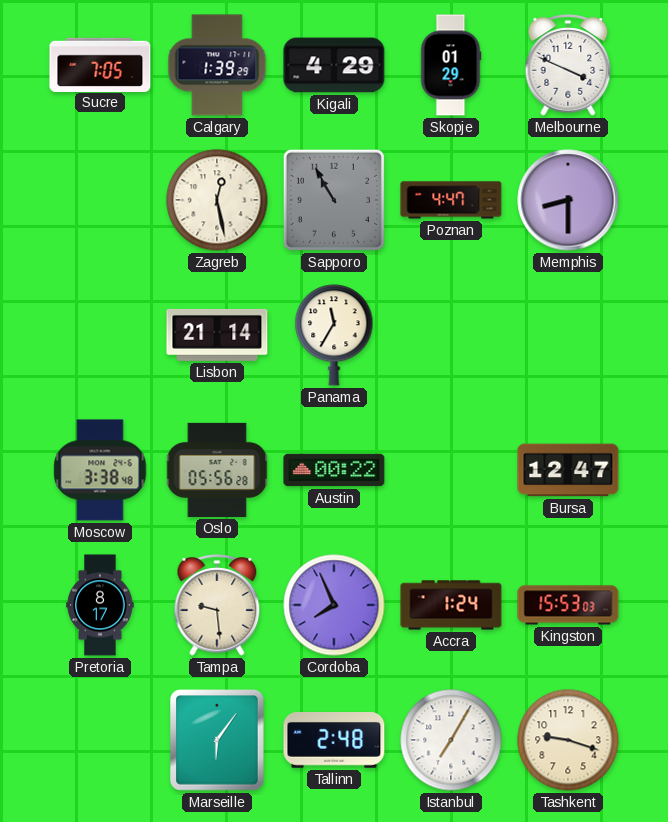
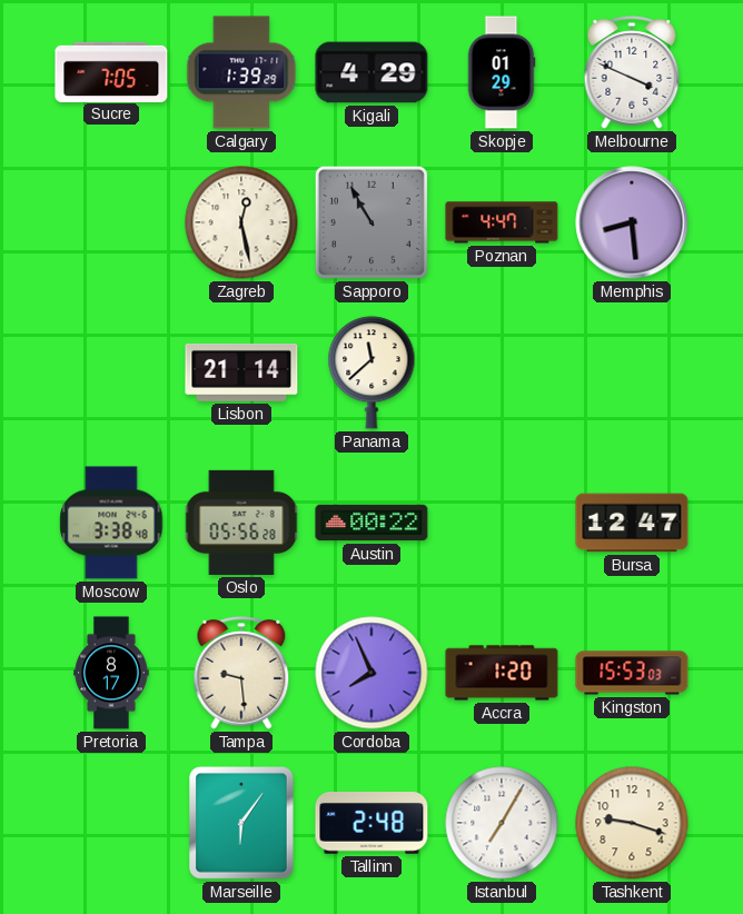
Memphis: 8:30 -> 8:29
Panama: 11:35 -> 11:38
Accra: 1:24 -> 1:20
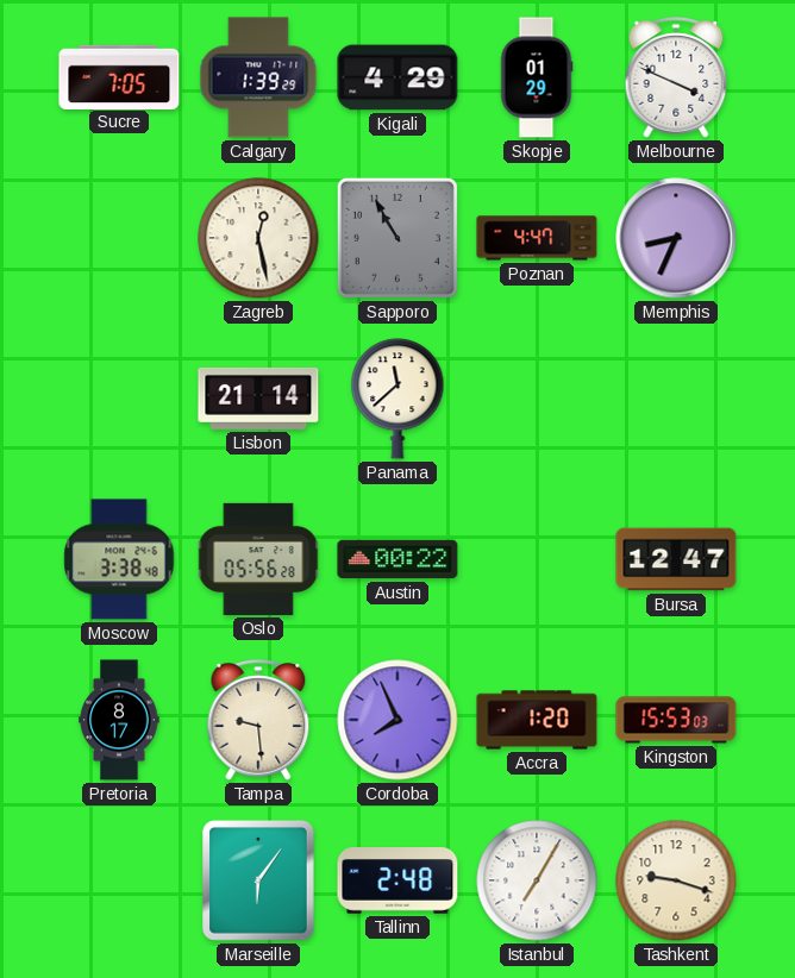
Memphis: 8:29 -> 8:34
